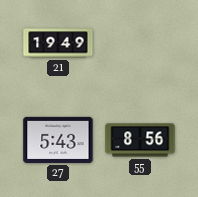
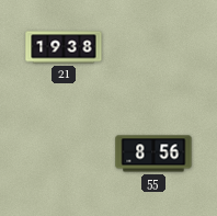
21: 19:49 -> 19:38
27: 5:43 -> none
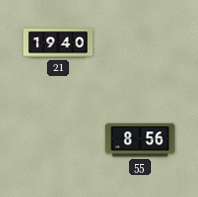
21: 19:38 -> 19:40
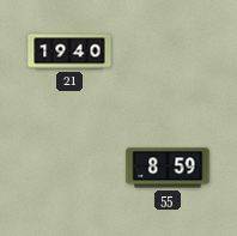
55: 8:56 -> 8:59
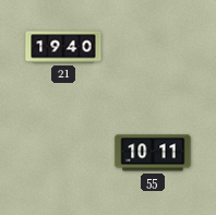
55: 8:59 -> 10:11
